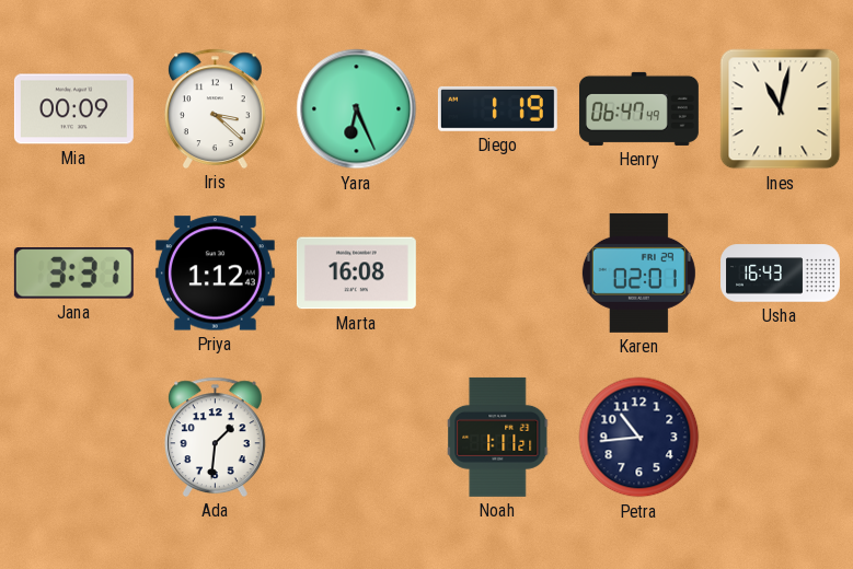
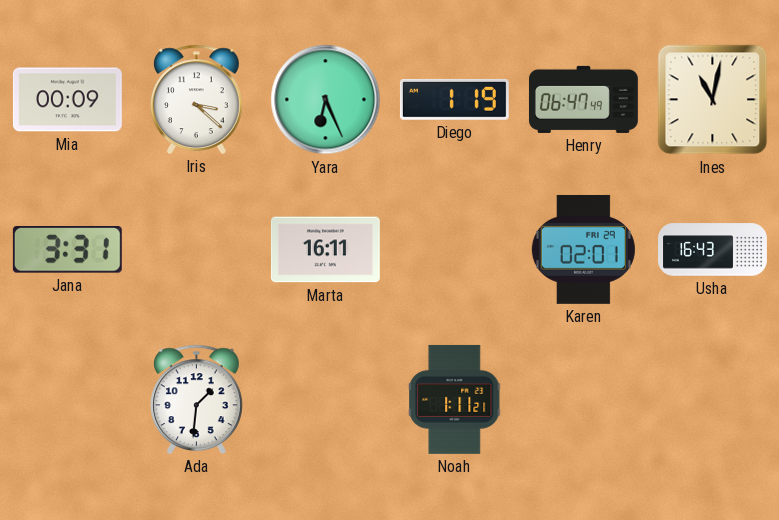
Priya: 1:12 -> none
Marta: 16:08 -> 16:11
Petra: 10:44 -> none
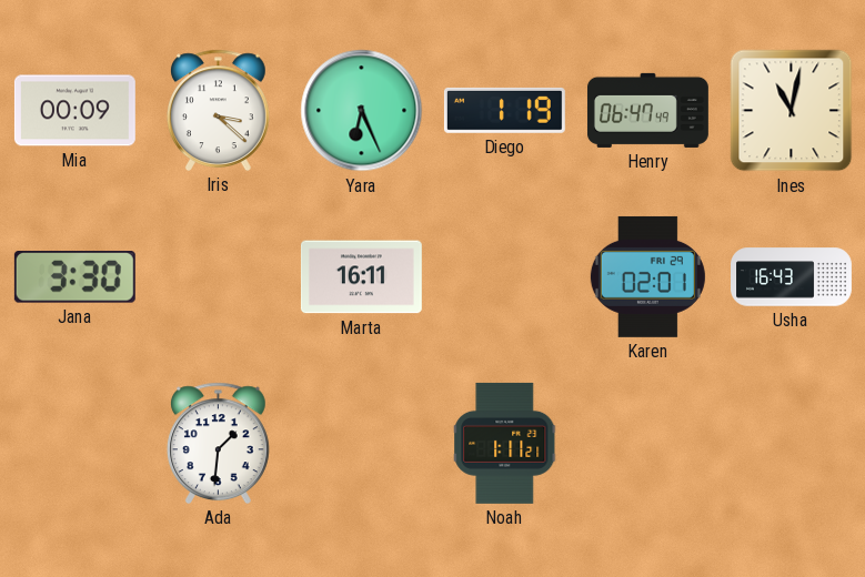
Jana: 3:31 -> 3:30
